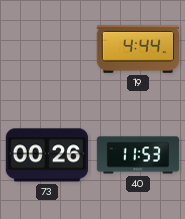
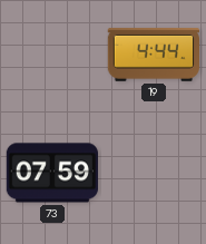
73: 00:26 -> 07:59
40: 11:53 -> none
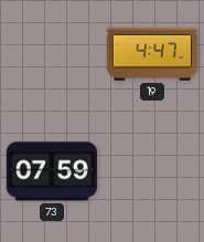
19: 4:44 -> 4:47
